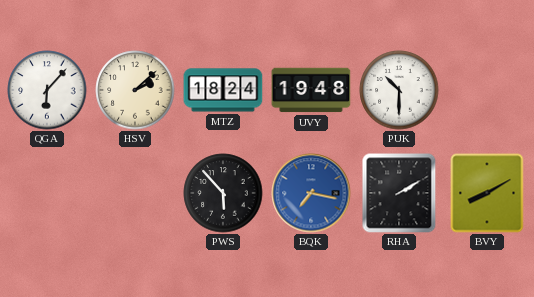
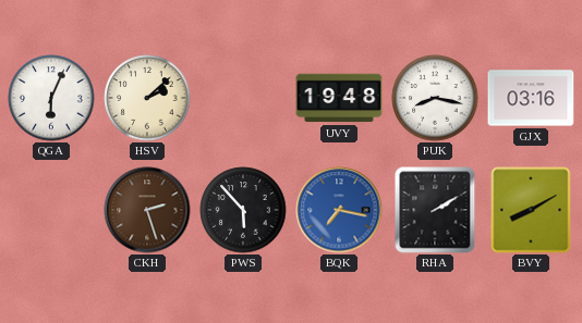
QGA: 6:07 -> 6:04
MTZ: 18:24 -> none
PUK: 10:30 -> 8:17
GJX: none -> 03:16
CKH: none -> 2:27
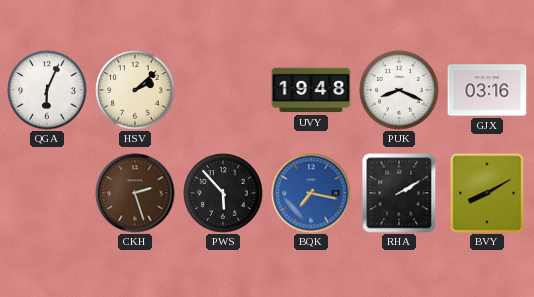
PUK: 8:17 -> 8:19
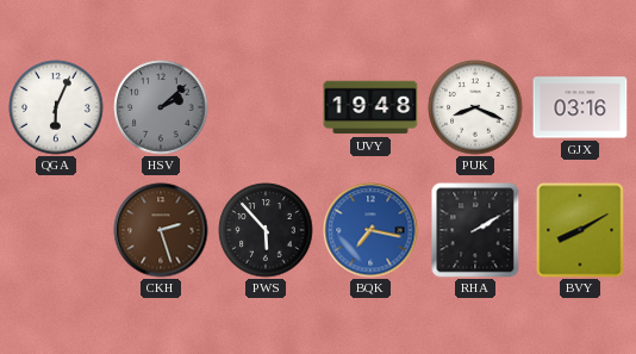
HSV dial: cream -> grey
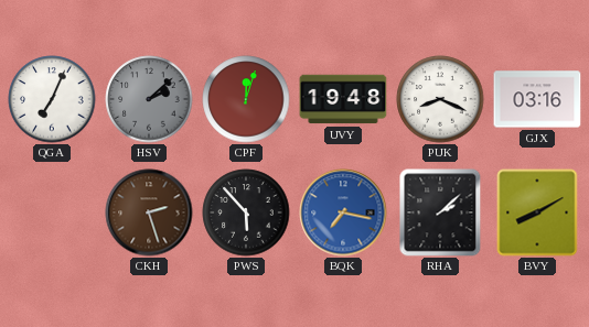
QGA: 6:04 -> 7:04
CPF: none -> 12:03
RHA: 2:10 -> 2:08
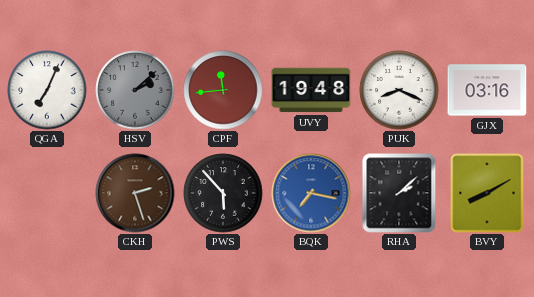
CPF: 12:03 -> 11:44
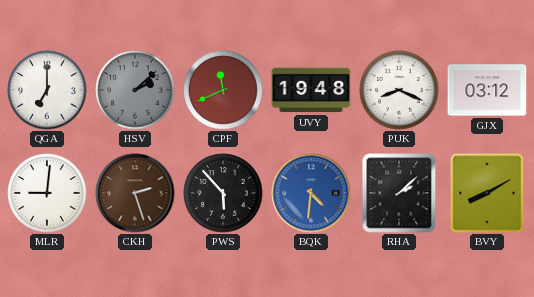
QGA: 7:04 -> 7:00
CPF: 11:44 -> 11:41
GJX: 03:16 -> 03:12
MLR: none -> 9:01
BQK: 7:17 -> 4:31
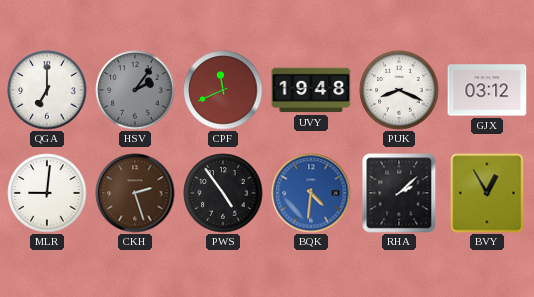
HSV: 2:08 -> 2:06
PWS: 5:53 -> 4:54
BVY: 8:10 -> 12:55
